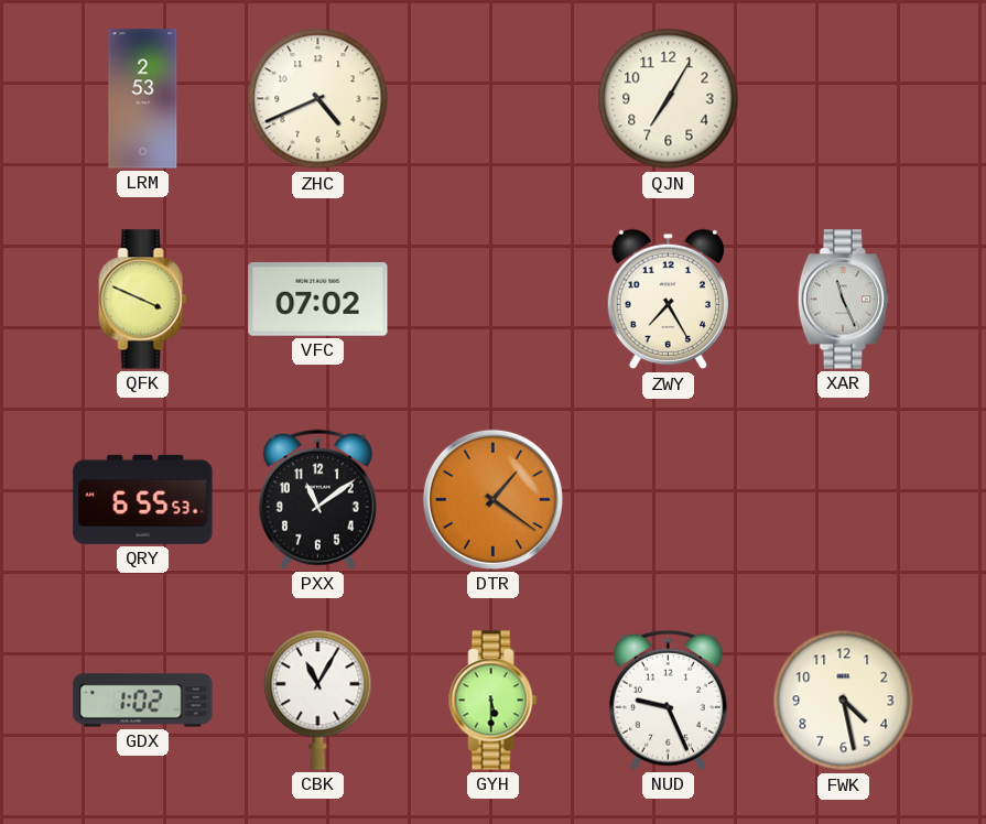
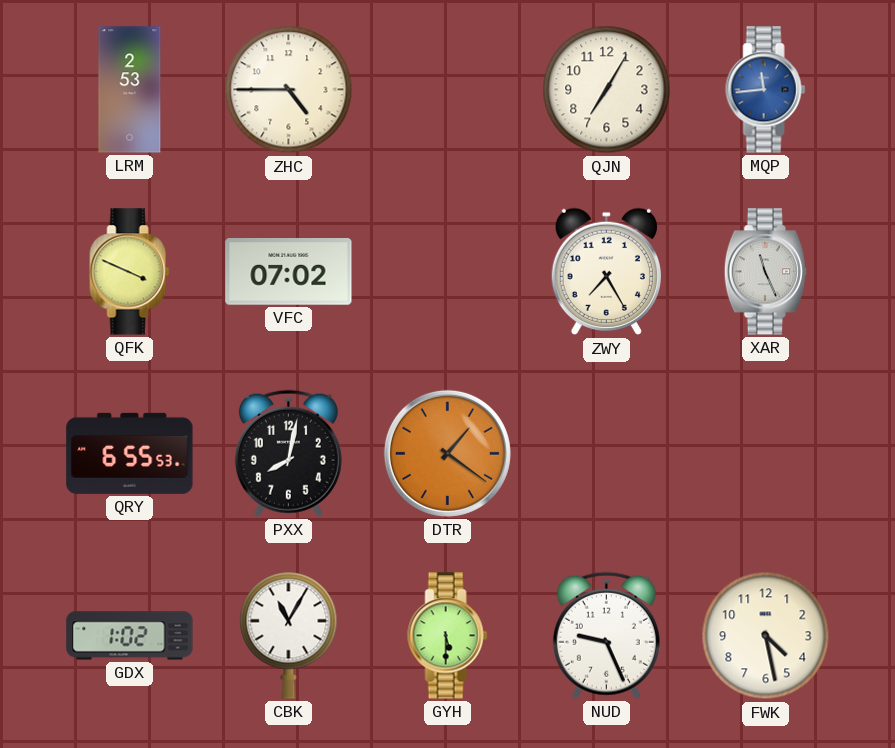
ZHC: 4:41 -> 4:45
MQP: none -> 11:44
PXX: 11:09 -> 8:02
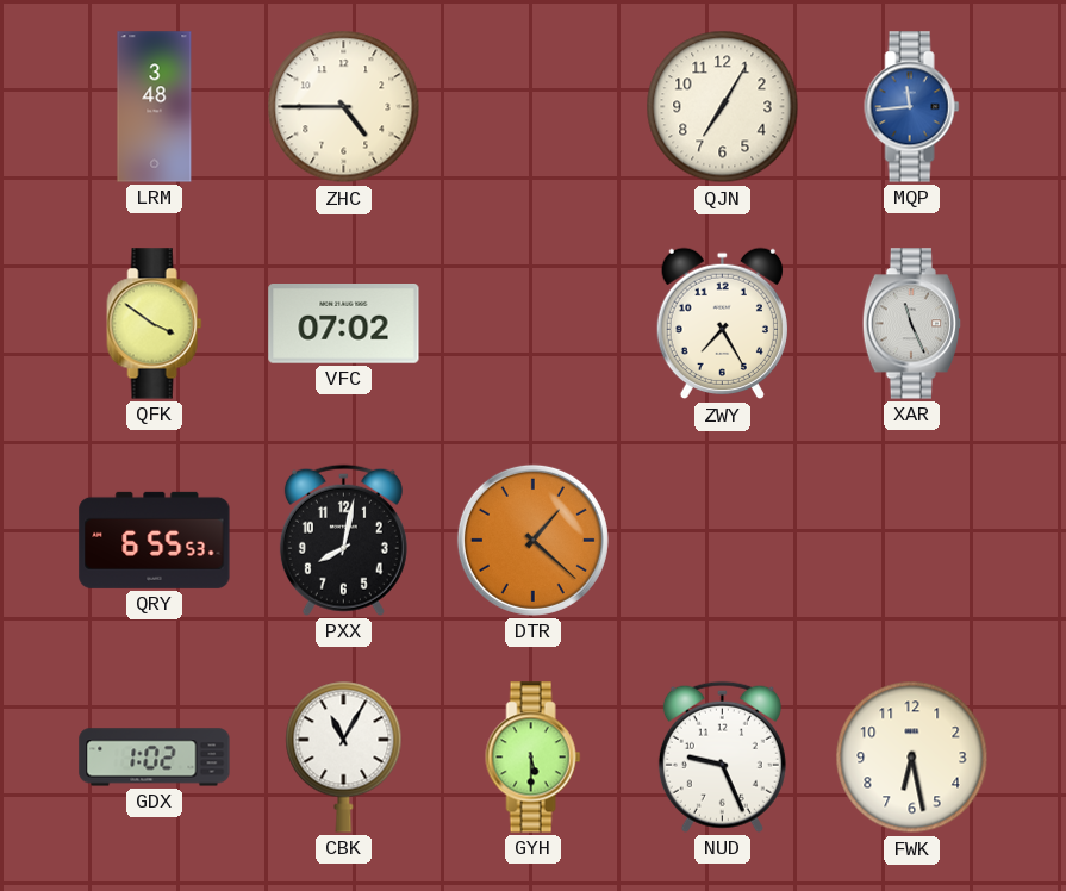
LRM: 2:53 -> 3:48
QFK: 3:49 -> 3:51
DTR: 1:21 -> 1:22
FWK: 4:28 -> 6:28
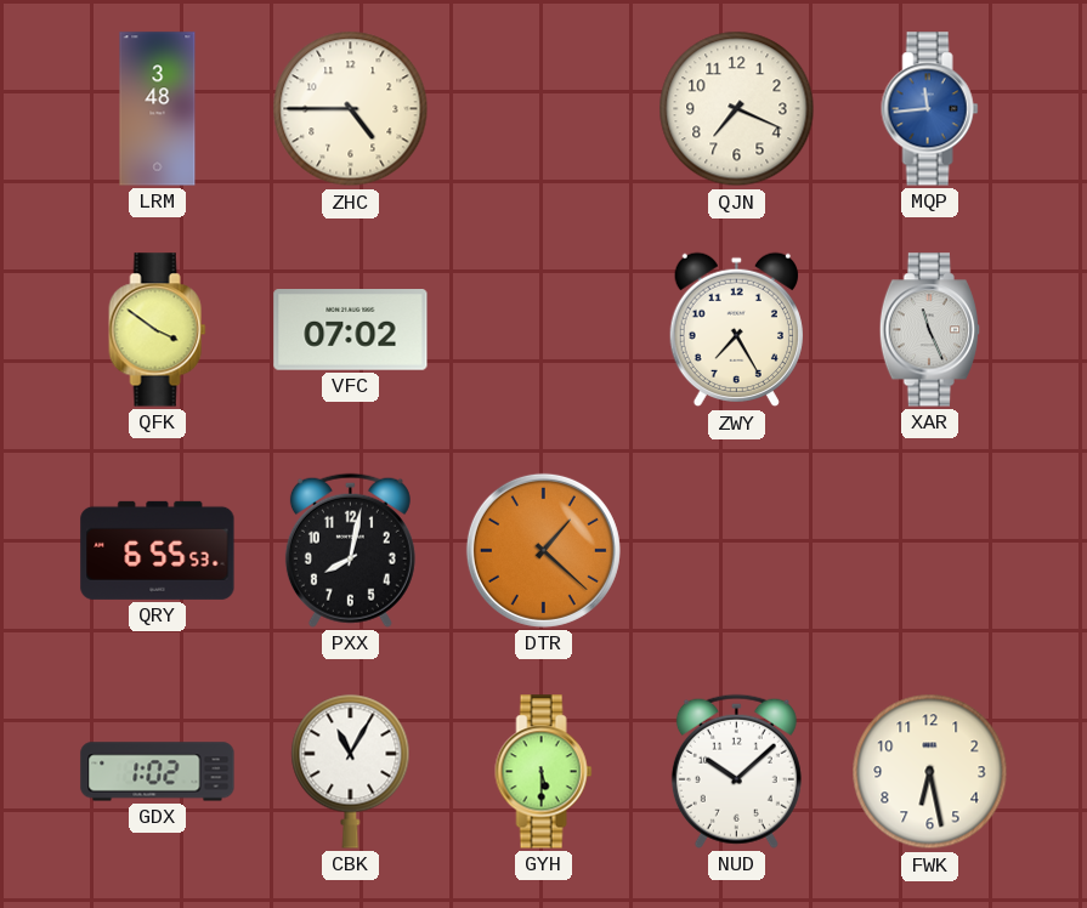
QJN: 7:05 -> 7:19
NUD: 9:26 -> 10:08
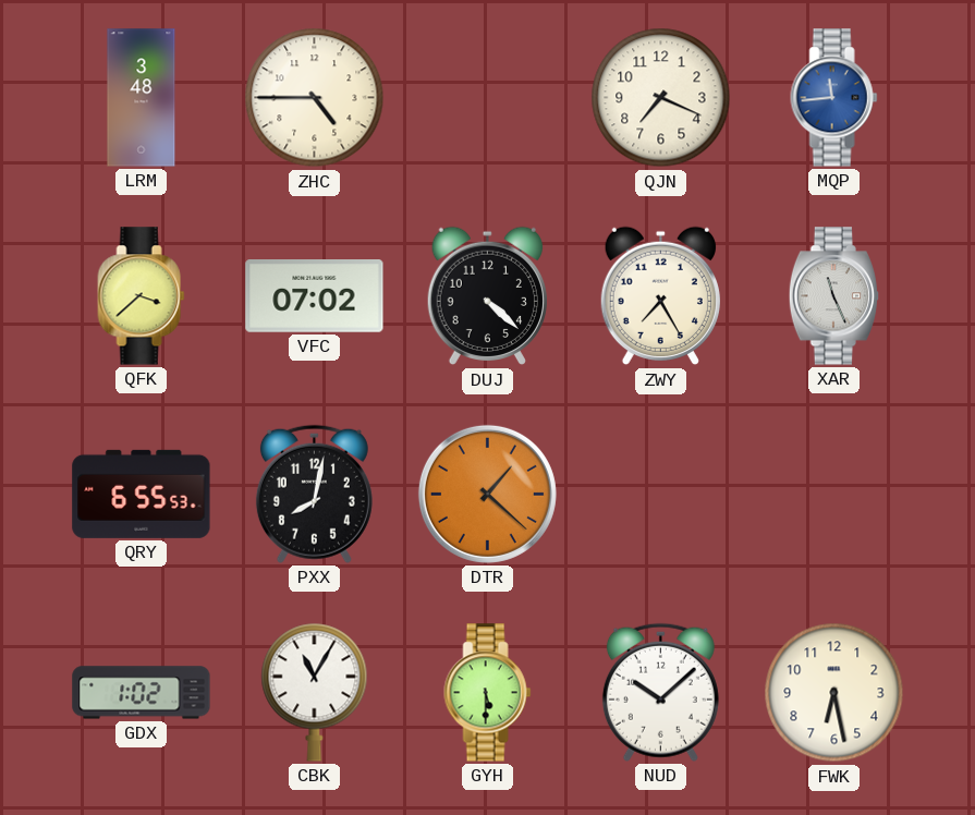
QFK: 3:51 -> 3:38
DUJ: none -> 4:22
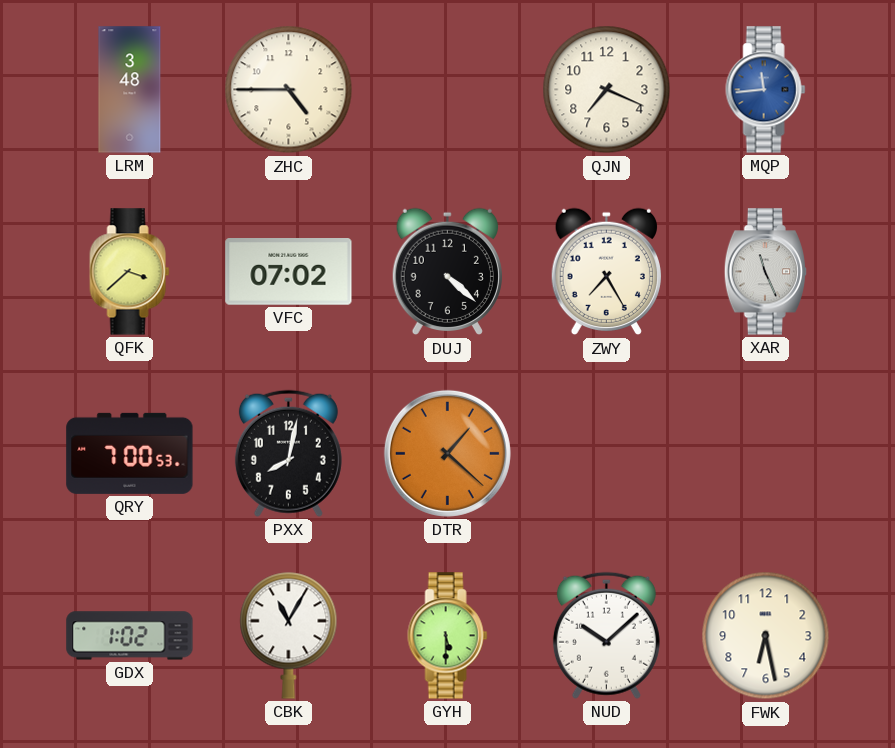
QRY: 6:55 -> 7:00
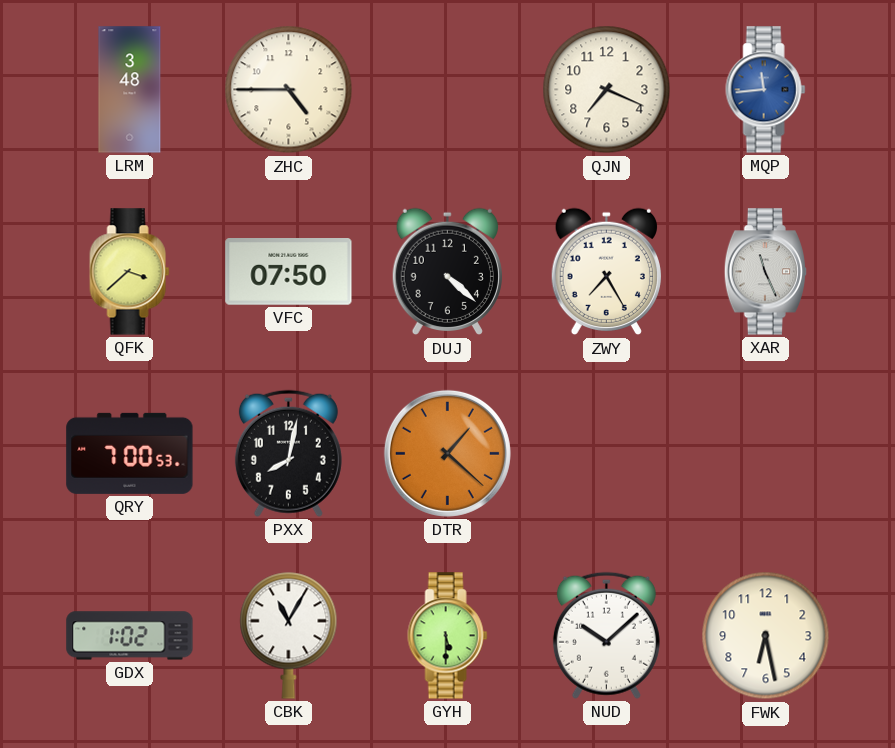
VFC: 07:02 -> 07:50
